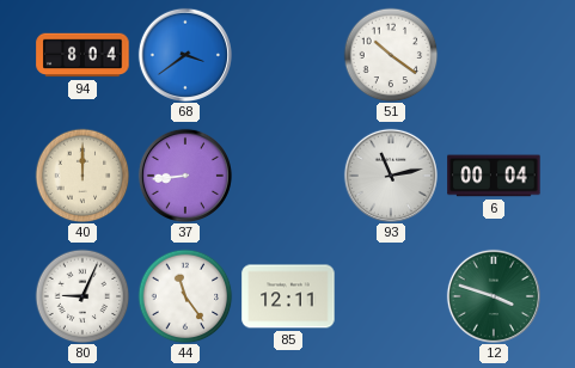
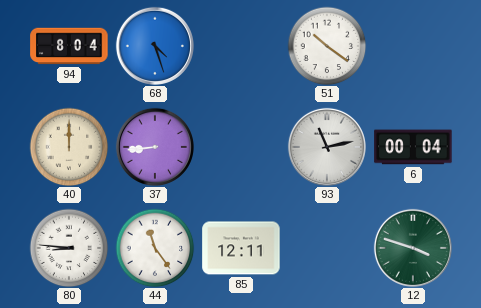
68: 3:39 -> 4:27
80: 9:04 -> 8:46
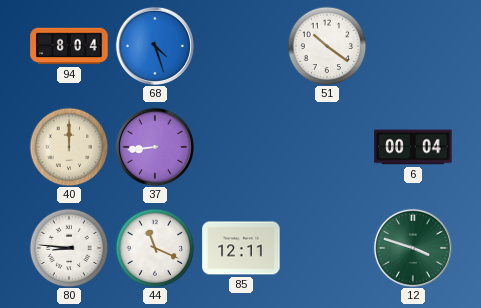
93: 11:13 -> none
44: 11:24 -> 11:19
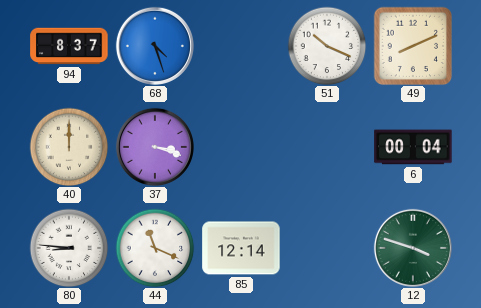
94: 8:04 -> 8:37
51: 10:21 -> 10:19
49: none -> 8:11
37: 8:44 -> 3:18
85: 12:11 -> 12:14
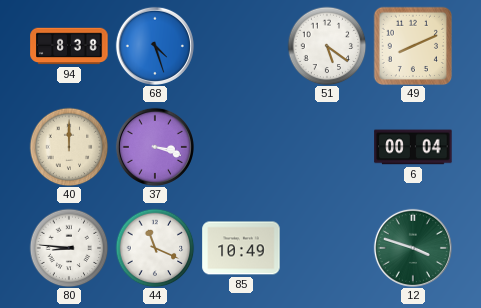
94: 8:37 -> 8:38
51: 10:19 -> 5:21
85: 12:14 -> 10:49
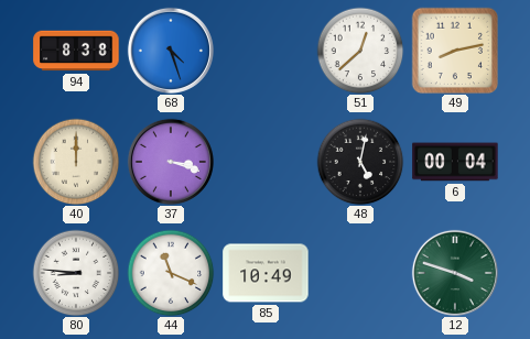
51: 5:21 -> 12:38
49: 8:11 -> 8:13
48: none -> 5:02
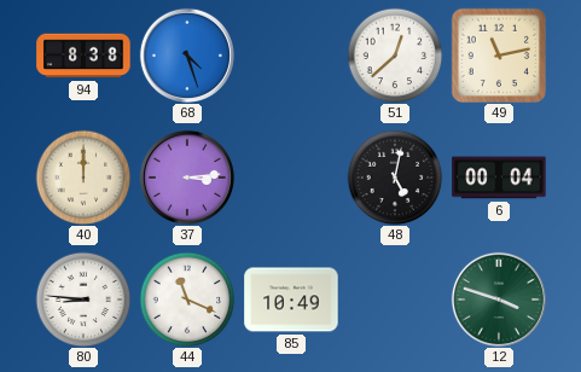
49: 8:13 -> 11:13
37: 3:18 -> 3:14
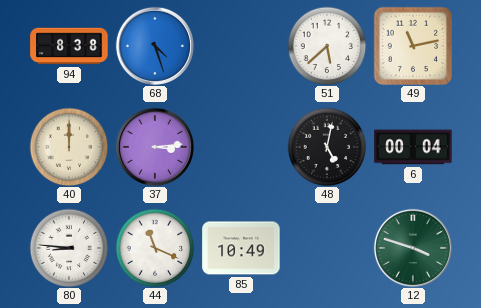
51: 12:38 -> 5:38
